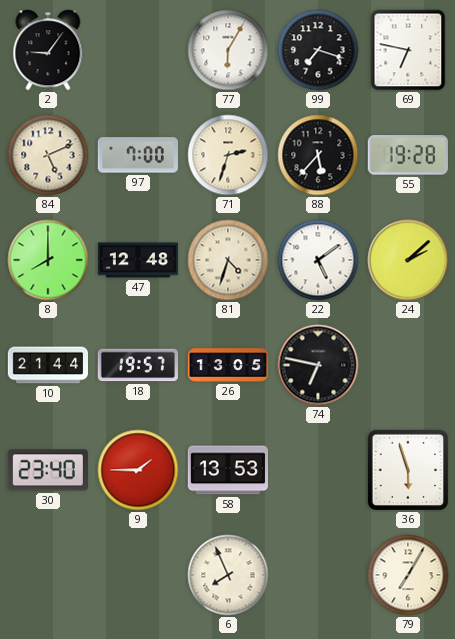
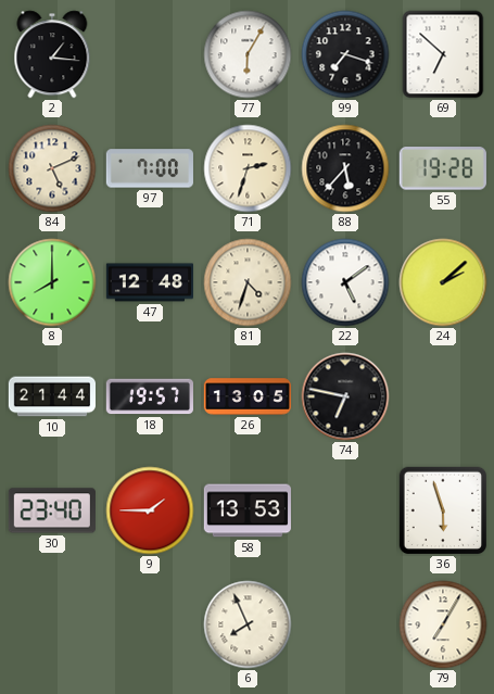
2: 9:06 -> 1:16
69: 6:47 -> 6:52
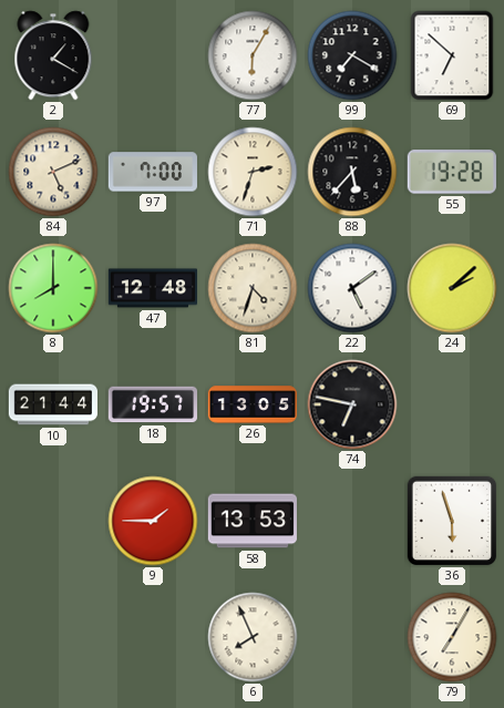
2: 1:16 -> 1:20
99: 7:18 -> 7:20
30: 23:40 -> none
